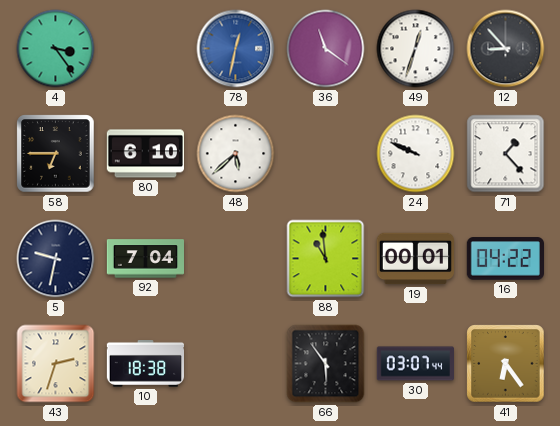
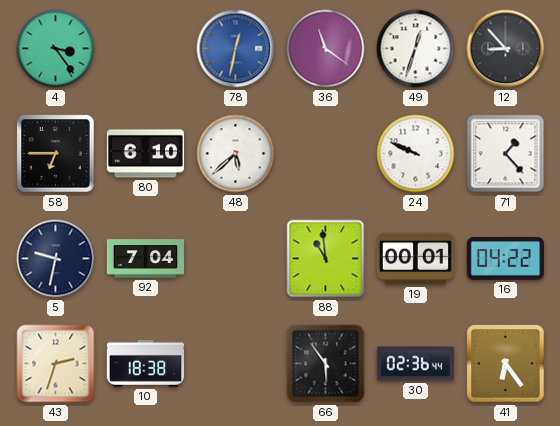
30: 03:07 -> 02:36
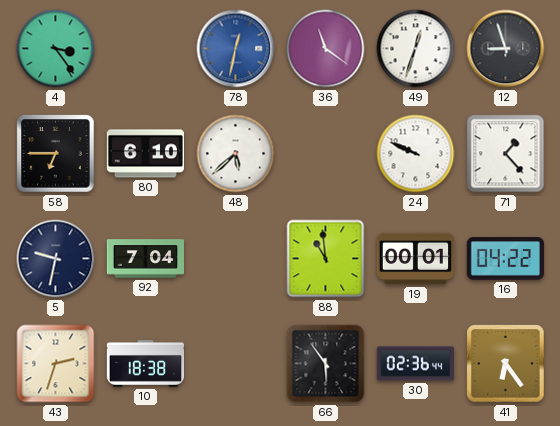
12: 8:53 -> 8:57
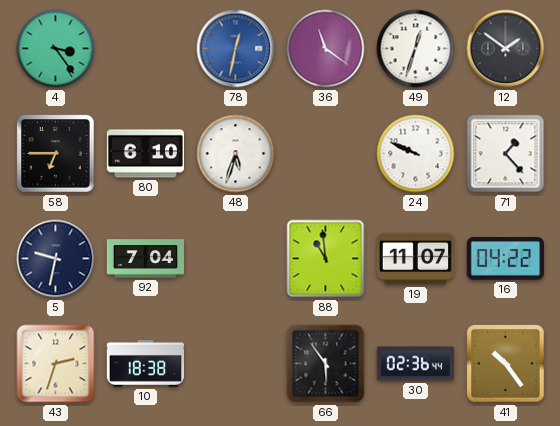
12: 8:57 -> 1:51
48: 5:38 -> 5:33
19: 00:01 -> 11:07
41: 6:24 -> 10:24
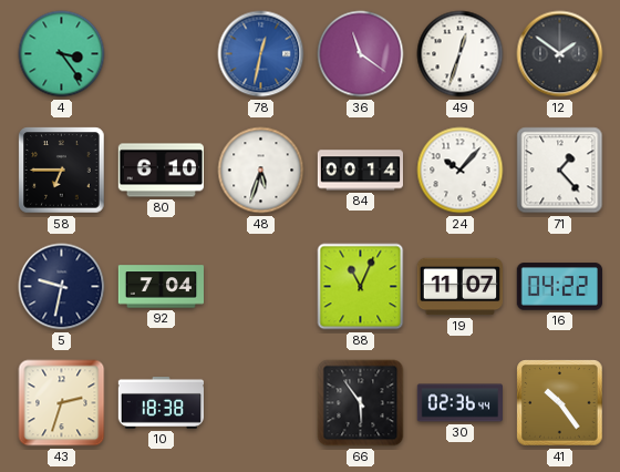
84: none -> 00:14
24: 9:49 -> 10:07
88: 10:59 -> 11:04
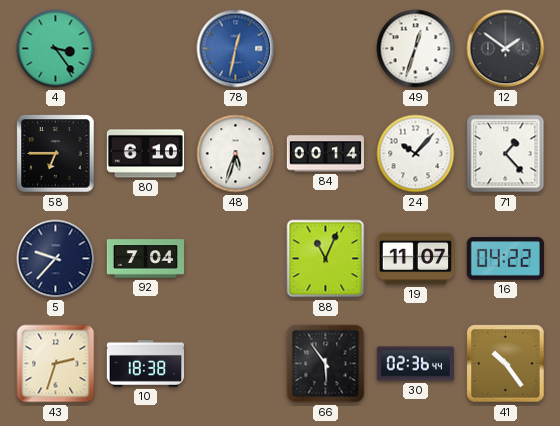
36: 11:21 -> none
5: 9:32 -> 9:37
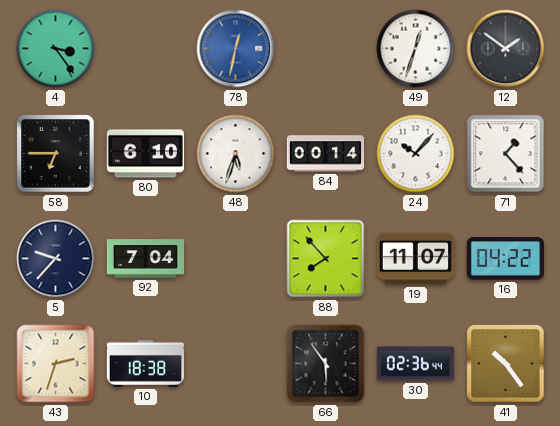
88: 11:04 -> 7:53
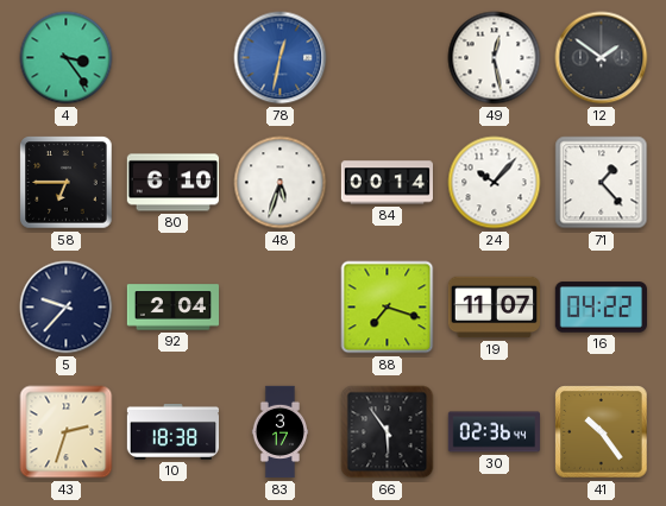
49: 12:33 -> 12:28
92: 7:04 -> 2:04
88: 7:53 -> 7:18
83: none -> 3:17
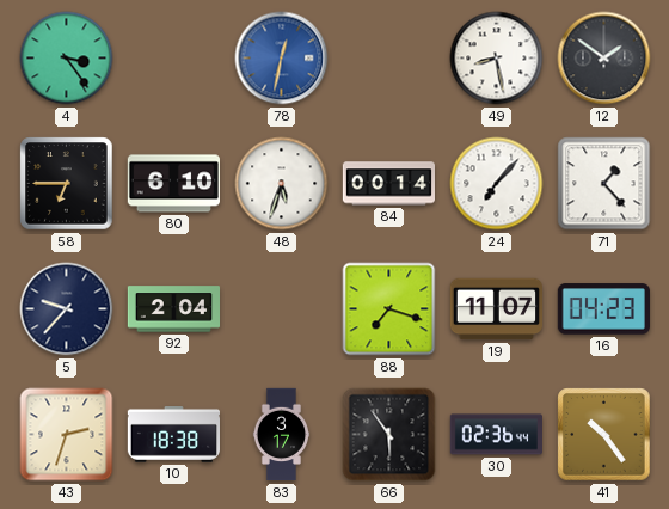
49: 12:28 -> 8:28
24: 10:07 -> 7:07
16: 04:22 -> 04:23
